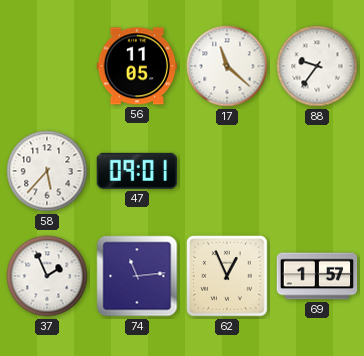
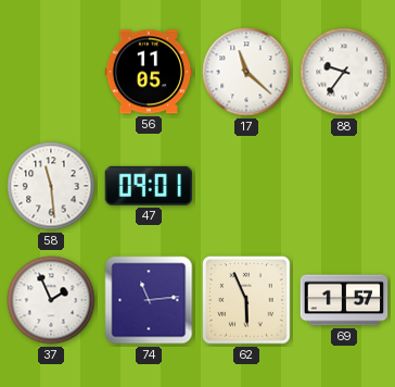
58: 5:37 -> 11:29
62: 12:56 -> 5:56
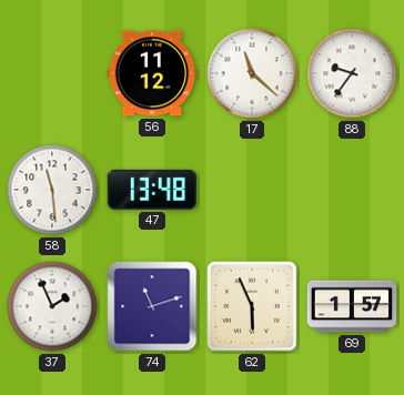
56: 11:05 -> 11:12
47: 09:01 -> 13:48
74: 11:14 -> 11:12
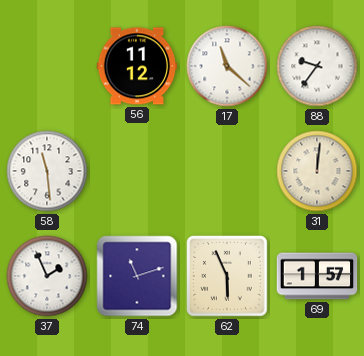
47: 13:48 -> none
31: none -> 12:01
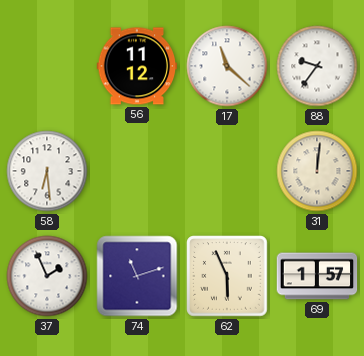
58: 11:29 -> 6:29
